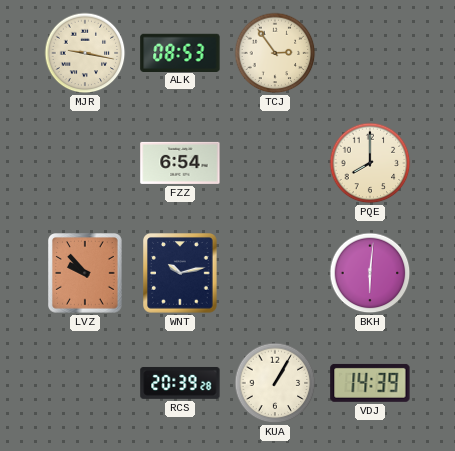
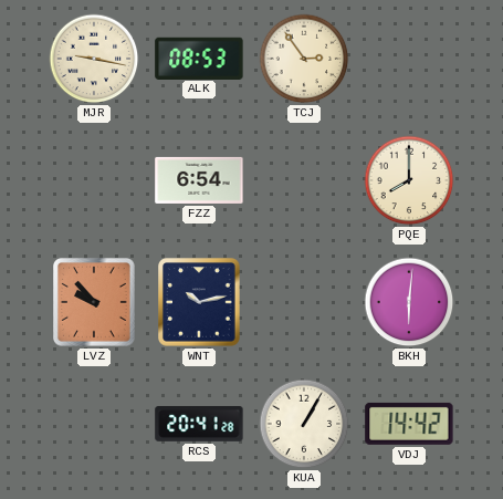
RCS: 20:39 -> 20:41
VDJ: 14:39 -> 14:42
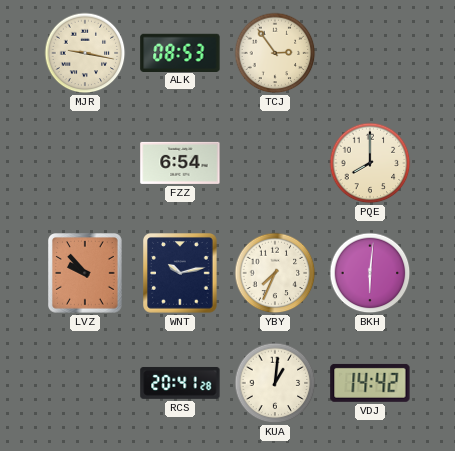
YBY: none -> 7:34
KUA: 1:05 -> 1:01
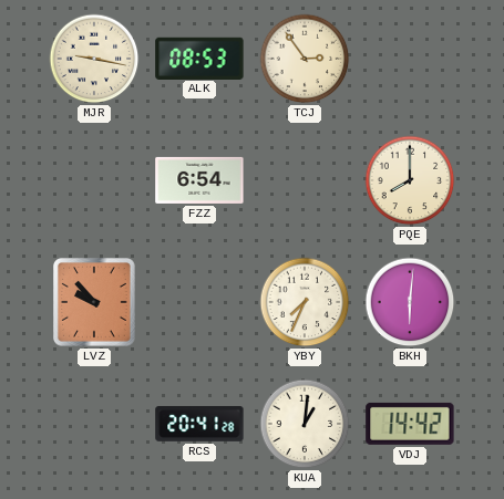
WNT: 10:13 -> none
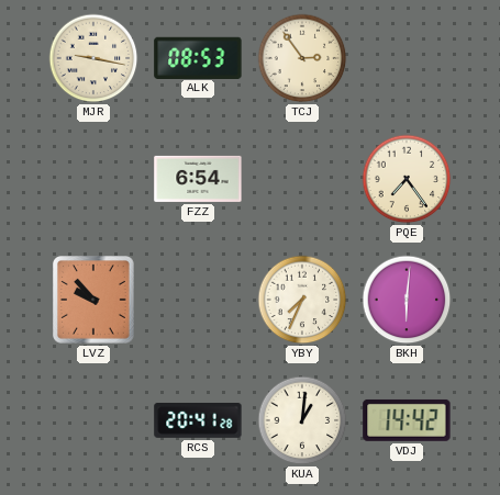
PQE: 8:00 -> 7:24
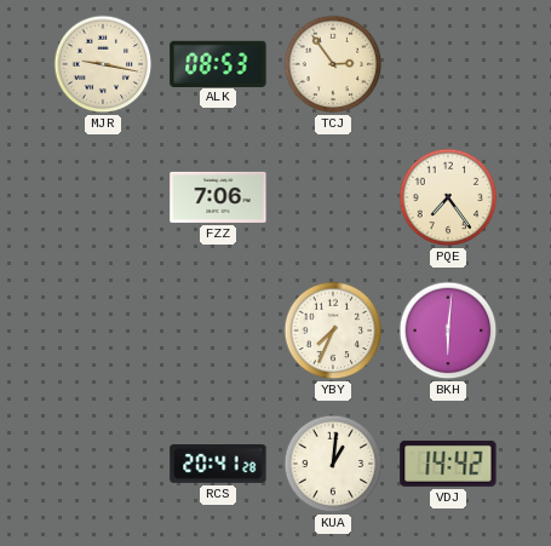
FZZ: 6:54 -> 7:06
LVZ: 9:53 -> none
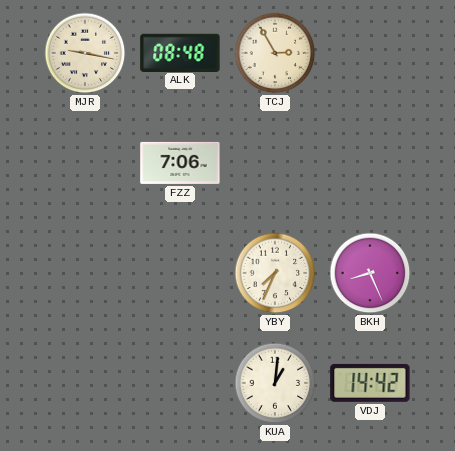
ALK: 08:53 -> 08:48
TCJ: 2:54 -> 2:55
PQE: 7:24 -> none
BKH: 6:01 -> 8:26
RCS: 20:41 -> none
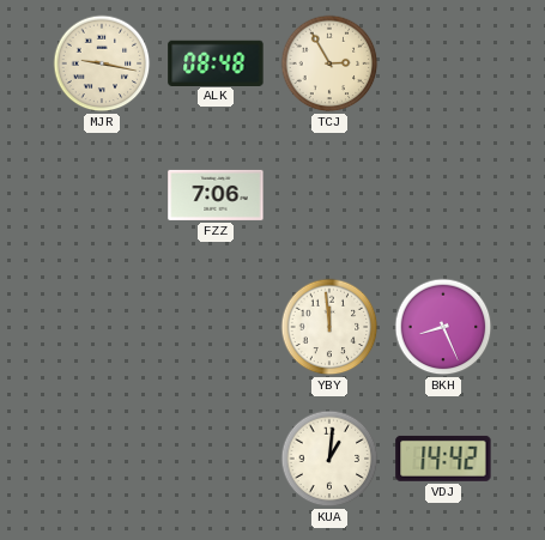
YBY: 7:34 -> 11:59
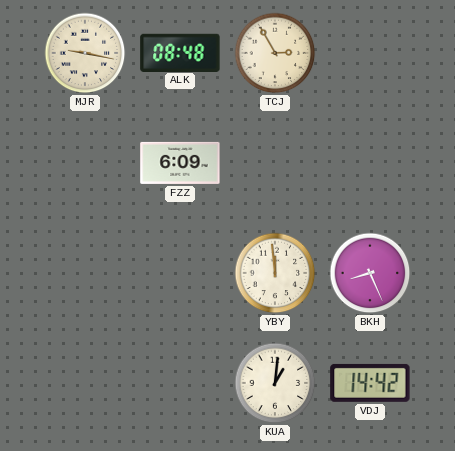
FZZ: 7:06 -> 6:09
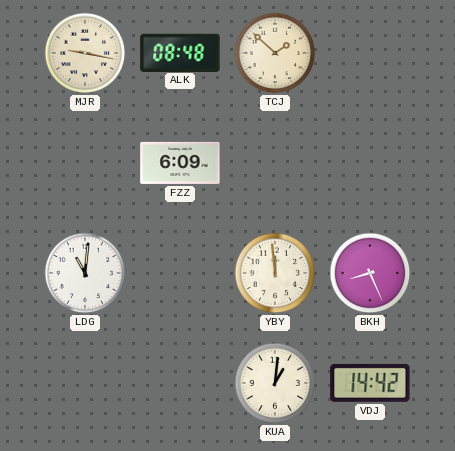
TCJ: 2:55 -> 1:52
LDG: none -> 11:01
